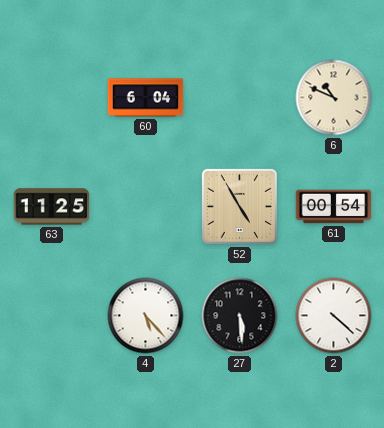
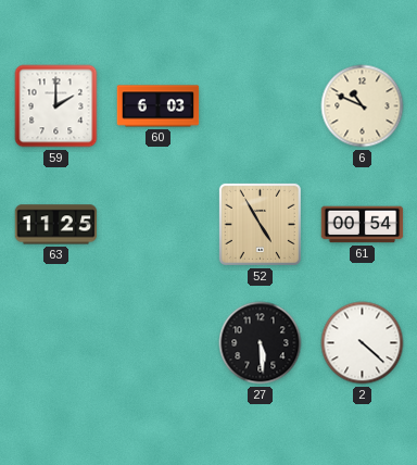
59: none -> 2:00
60: 6:04 -> 6:03
4: 5:23 -> none
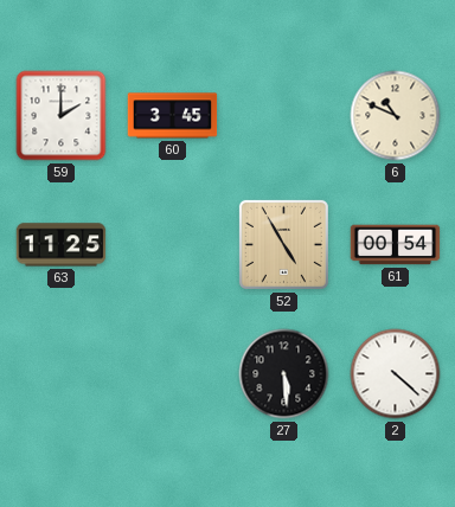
60: 6:03 -> 3:45
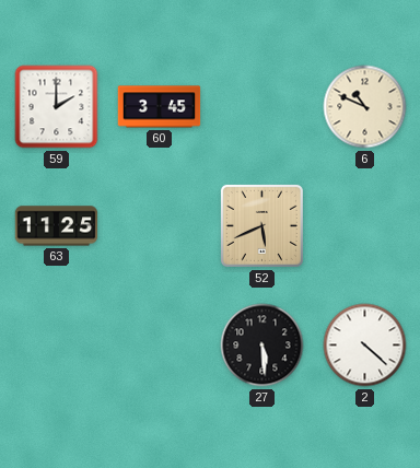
52: 4:55 -> 5:41
61: 00:54 -> none
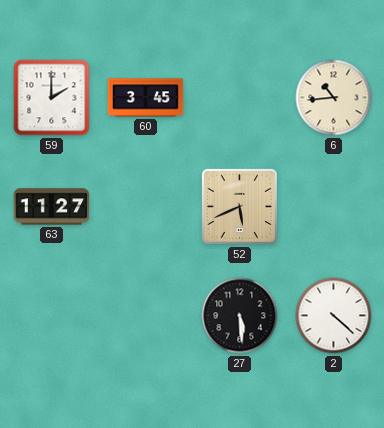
6: 10:49 -> 10:44
63: 11:25 -> 11:27
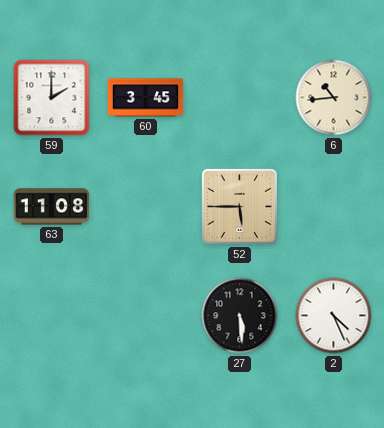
63: 11:27 -> 11:08
52: 5:41 -> 5:45
2: 4:22 -> 4:26
